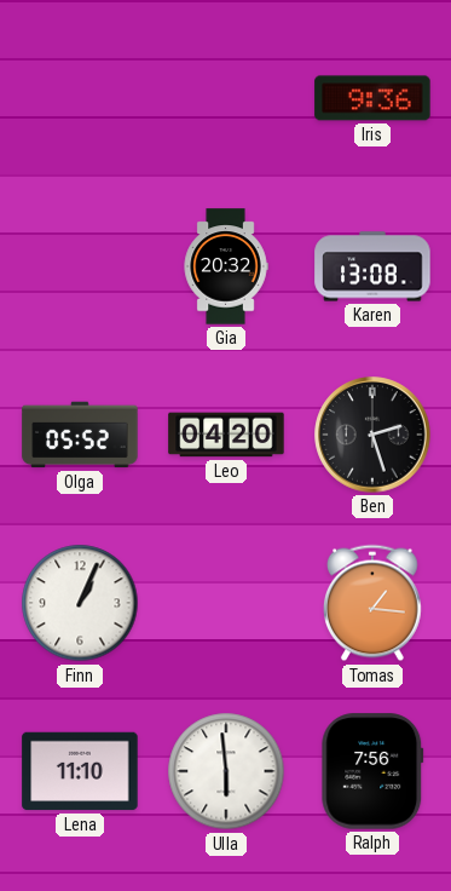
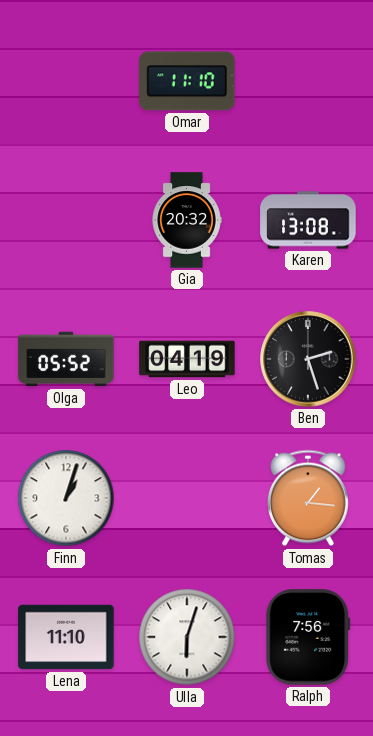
Omar: none -> 11:10
Iris: 9:36 -> none
Leo: 04:20 -> 04:19
Finn: 1:04 -> 1:03
Ulla: 5:59 -> 6:03
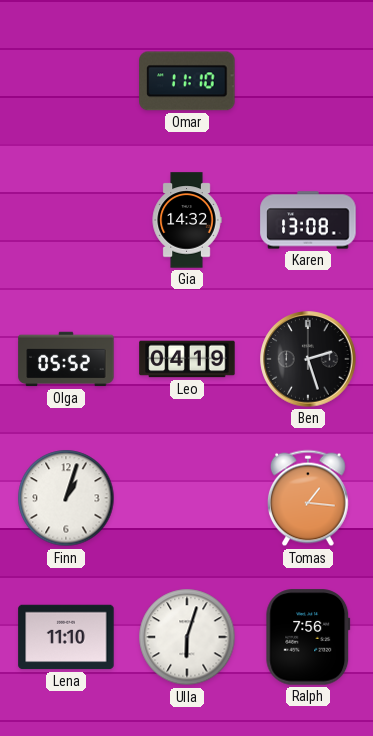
Gia: 20:32 -> 14:32
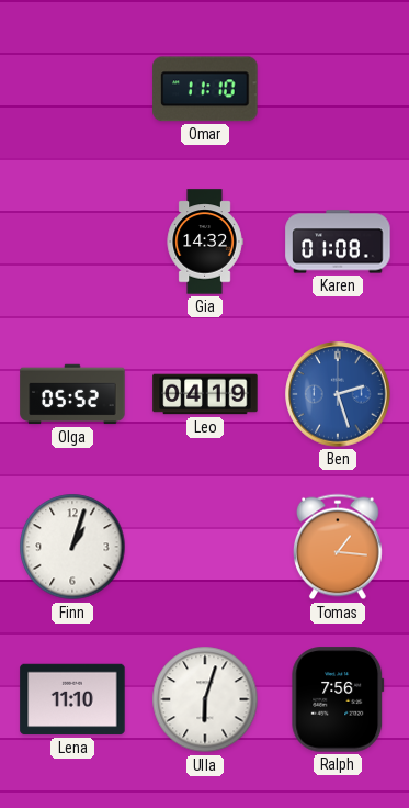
Karen: 13:08 -> 01:08
Ben dial: black -> blue
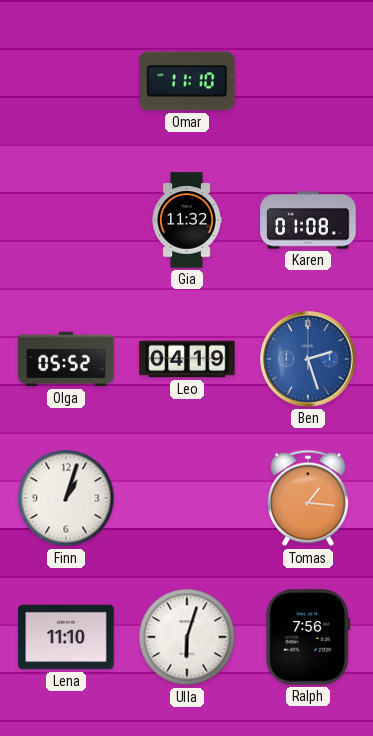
Gia: 14:32 -> 11:32
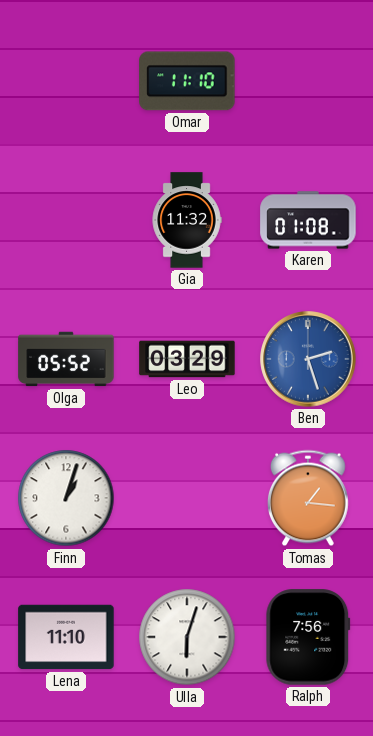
Leo: 04:19 -> 03:29
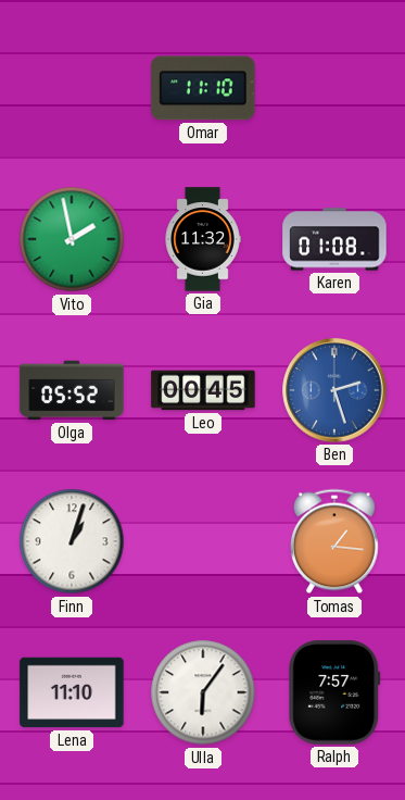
Vito: none -> 1:58
Leo: 03:29 -> 00:45
Ulla: 6:03 -> 6:06
Ralph: 7:56 -> 7:57
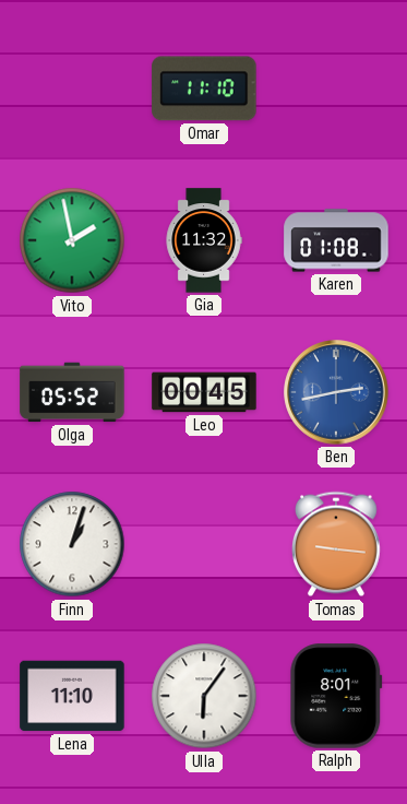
Ben: 2:27 -> 2:43
Tomas: 1:16 -> 9:16
Ralph: 7:57 -> 8:01
